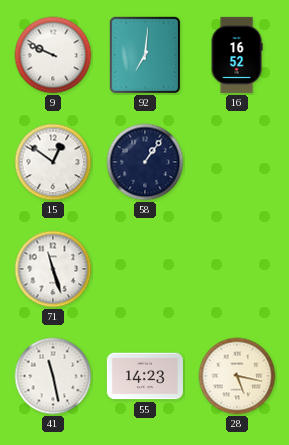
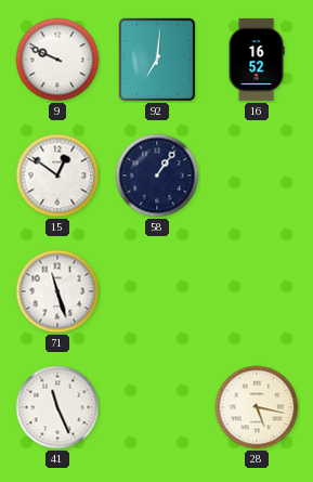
41: 11:28 -> 11:26
55: 14:23 -> none
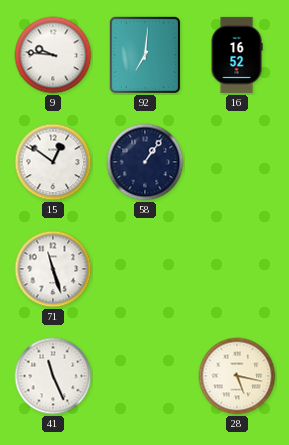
9: 9:49 -> 9:46
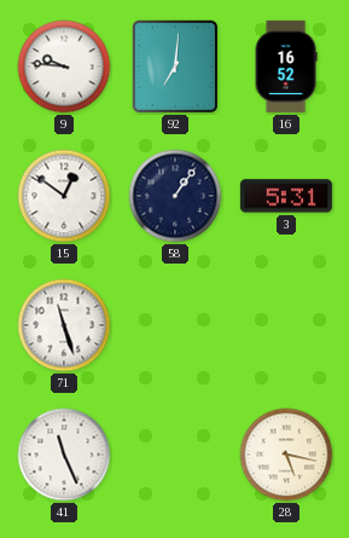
3: none -> 5:31
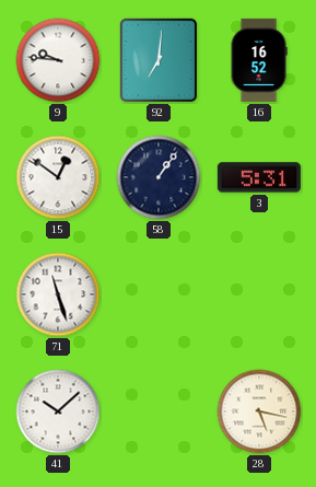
41: 11:26 -> 10:08
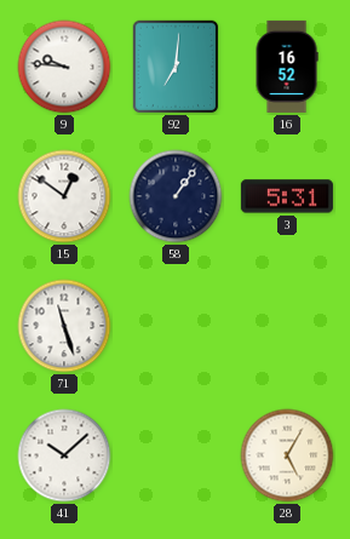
28: 5:17 -> 5:05
